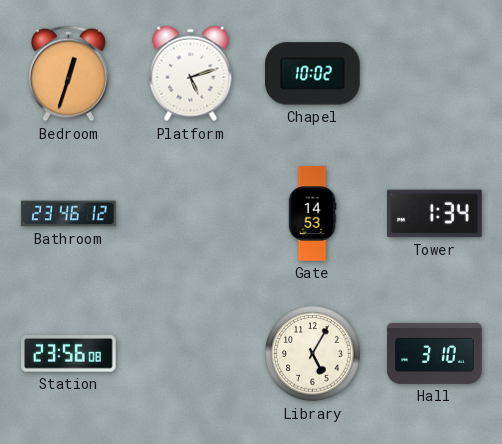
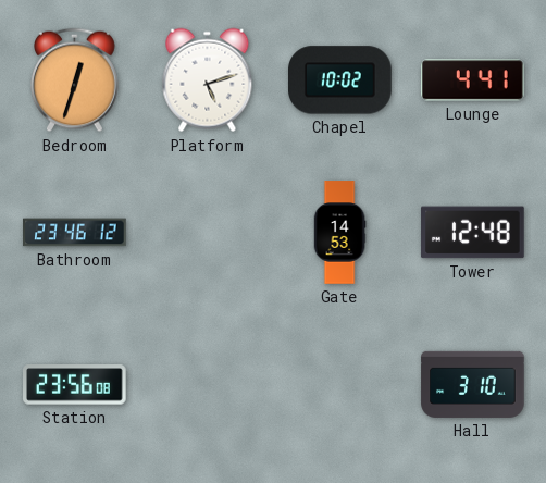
Lounge: none -> 4:41
Tower: 1:34 -> 12:48
Library: 5:05 -> none
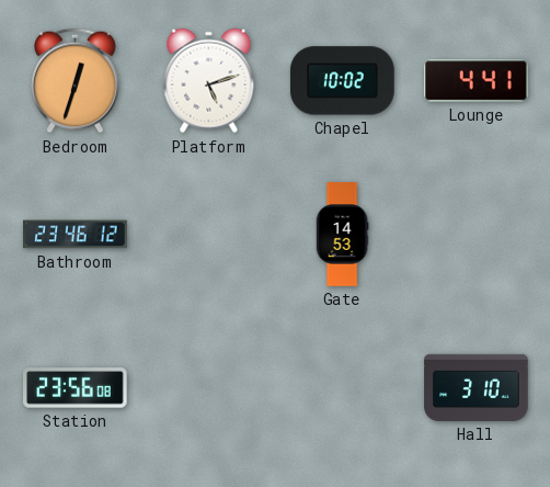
Tower: 12:48 -> none
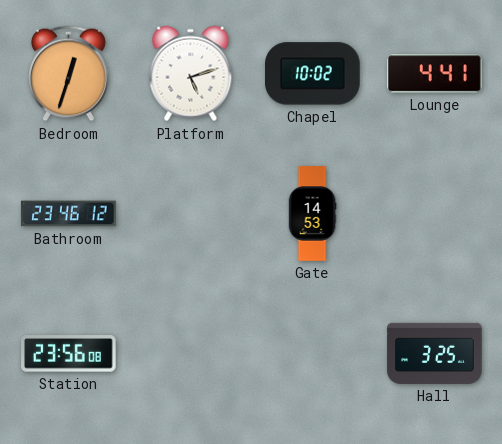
Hall: 3:10 -> 3:25
